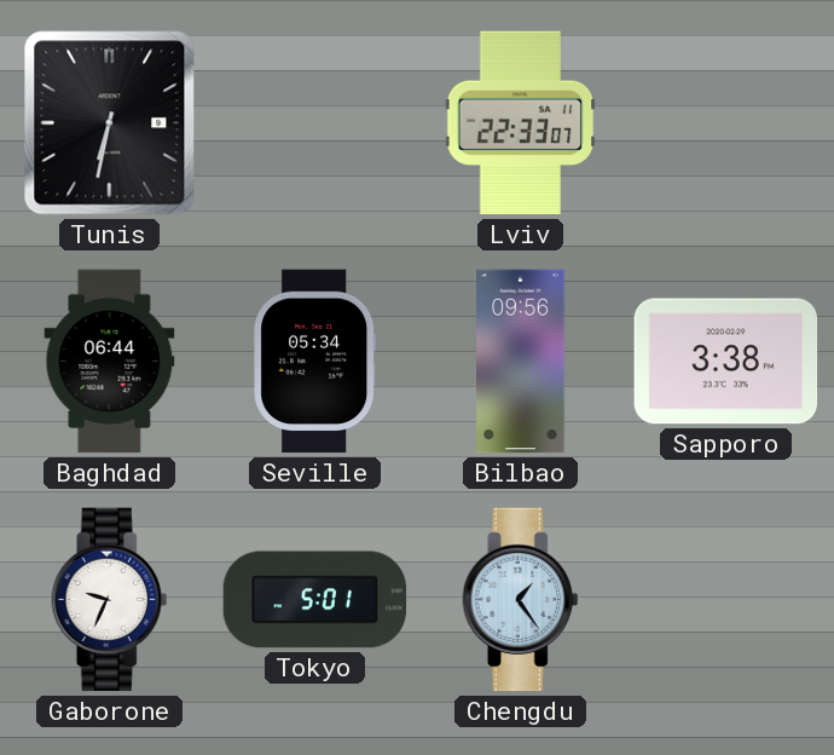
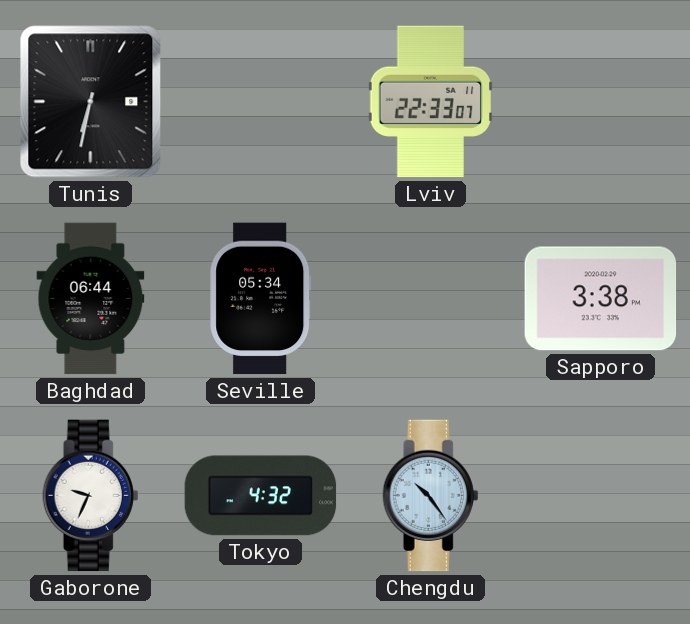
Bilbao: 09:56 -> none
Tokyo: 5:01 -> 4:32
Chengdu: 1:24 -> 10:24
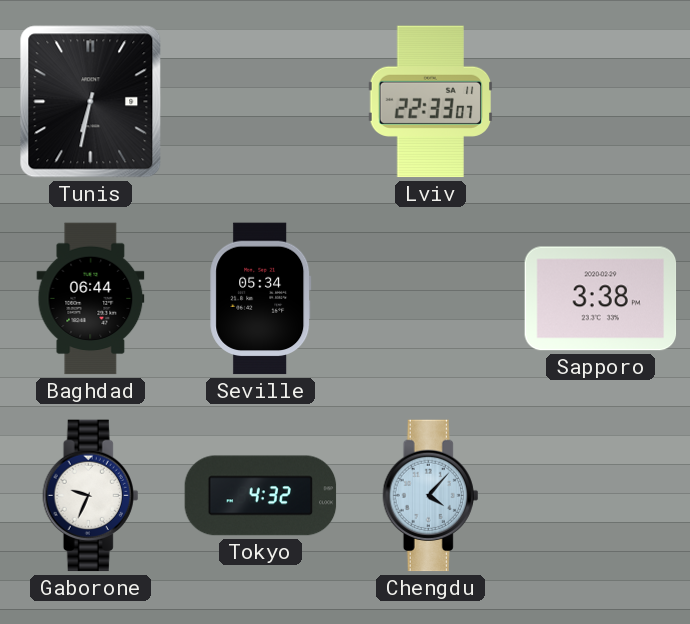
Chengdu: 10:24 -> 4:07
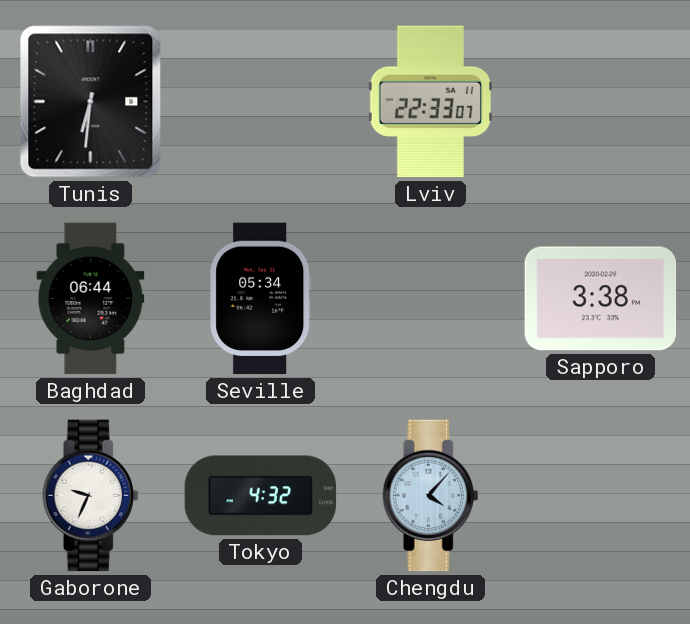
Tunis: 6:32 -> 6:31
